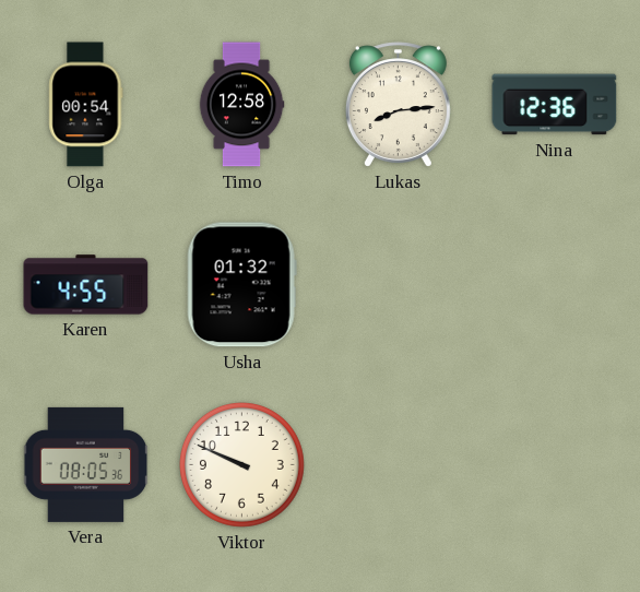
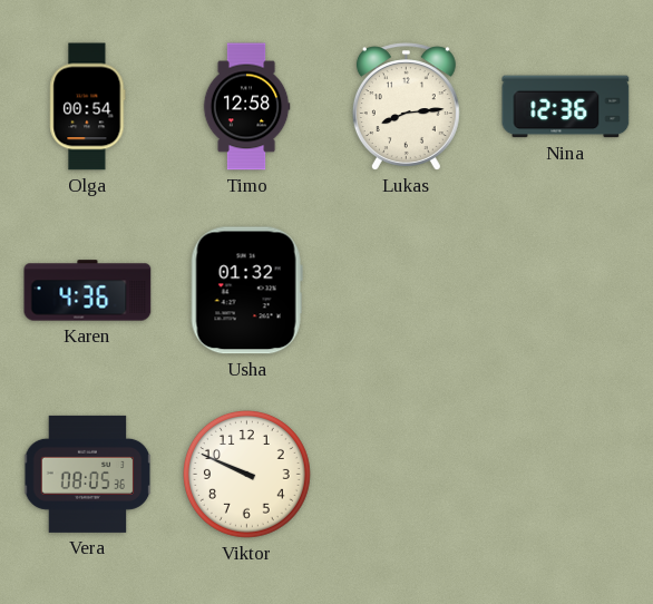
Karen: 4:55 -> 4:36
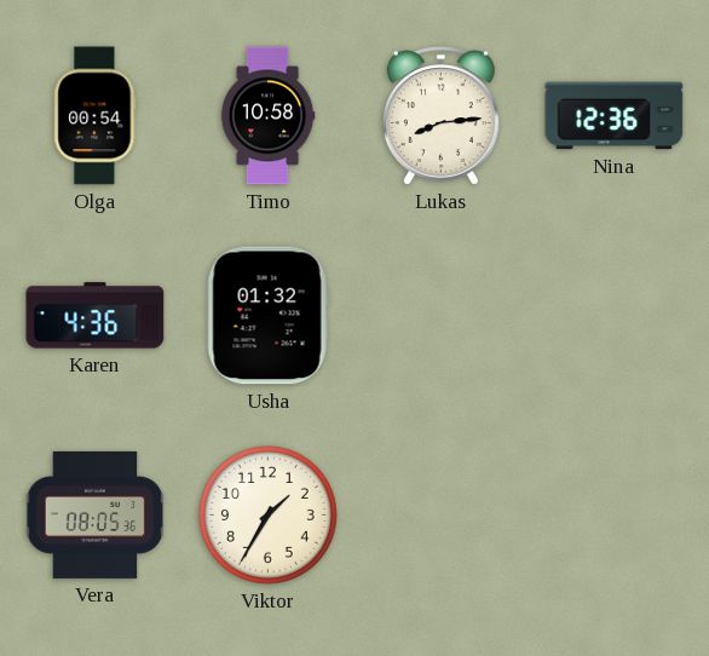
Timo: 12:58 -> 10:58
Viktor: 9:49 -> 1:35
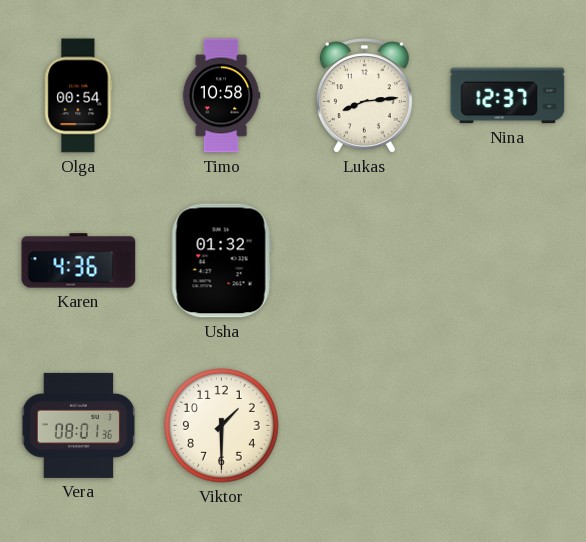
Nina: 12:36 -> 12:37
Vera: 08:05 -> 08:01
Viktor: 1:35 -> 1:30
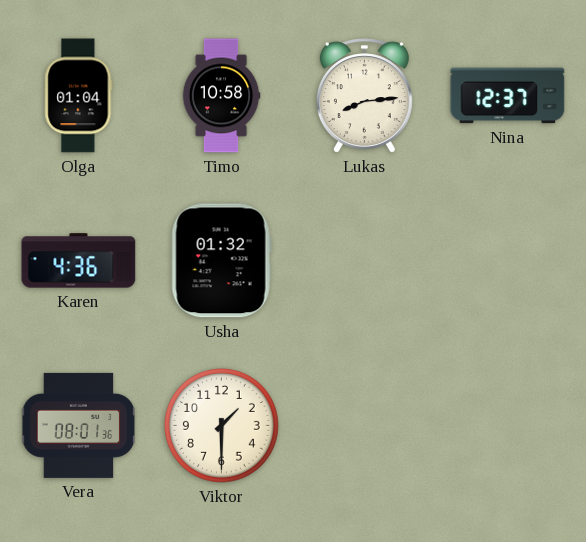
Olga: 00:54 -> 01:04
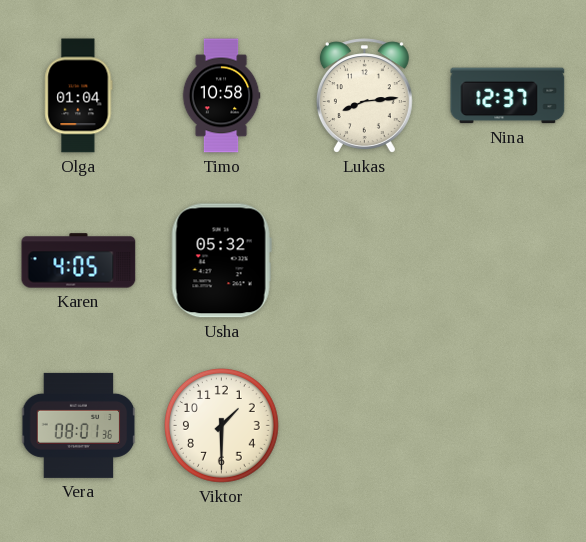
Karen: 4:36 -> 4:05
Usha: 01:32 -> 05:32
